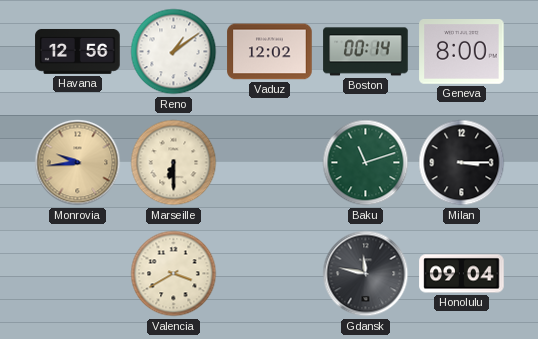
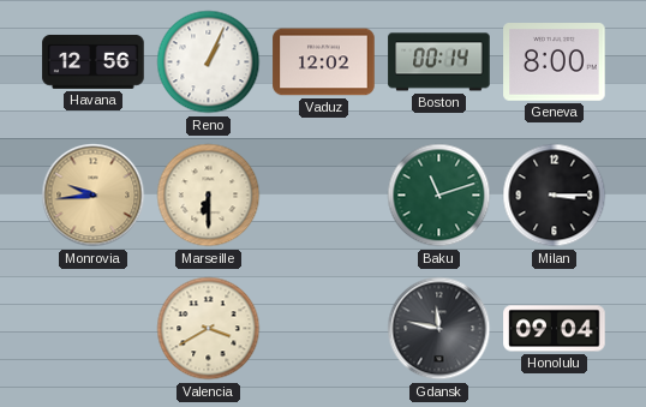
Reno: 1:09 -> 1:04
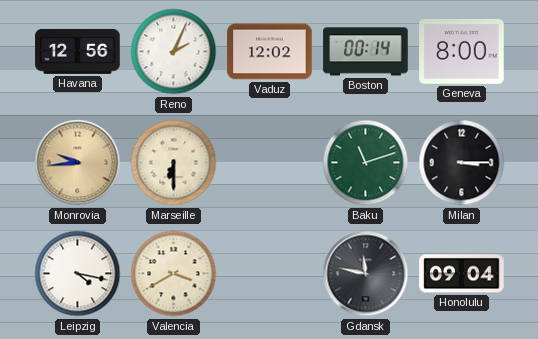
Reno: 1:04 -> 2:04
Leipzig: none -> 4:17
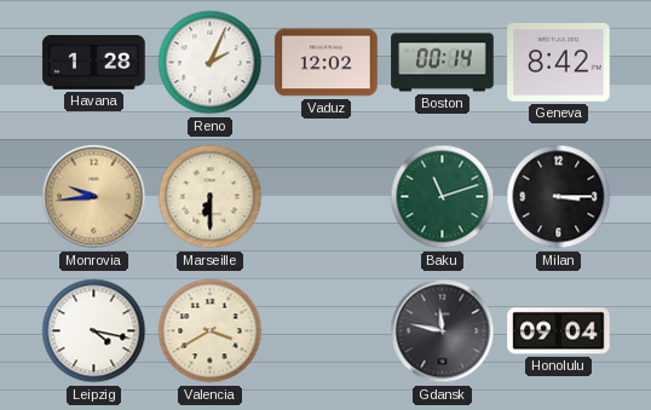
Havana: 12:56 -> 1:28
Geneva: 8:00 -> 8:42
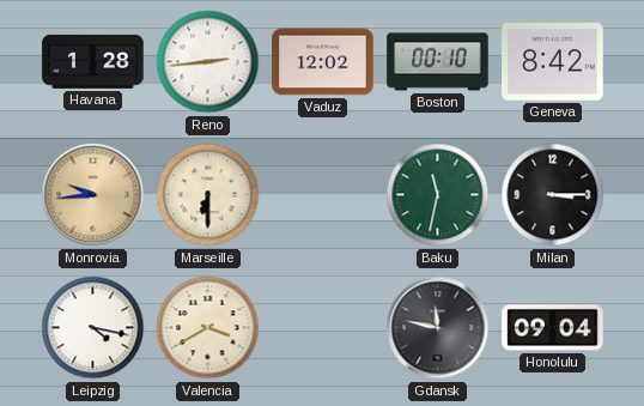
Reno: 2:04 -> 2:44
Boston: 00:14 -> 00:10
Baku: 11:12 -> 11:32
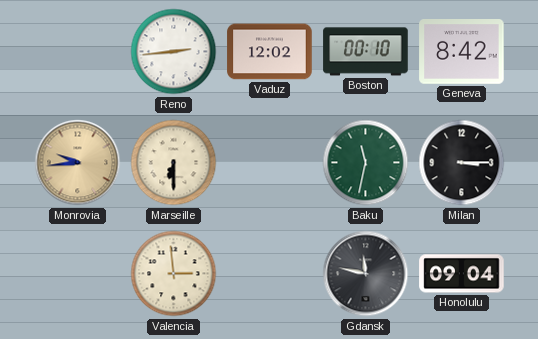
Havana: 1:28 -> none
Leipzig: 4:17 -> none
Valencia: 3:40 -> 2:59
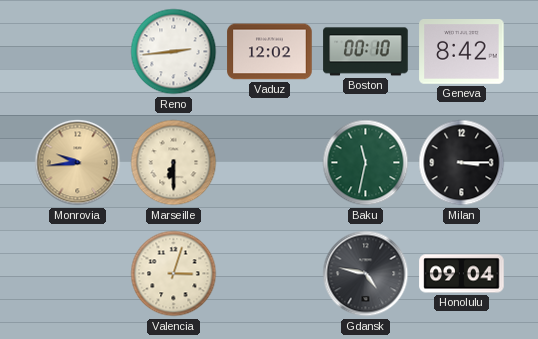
Valencia: 2:59 -> 3:03
Gdansk: 11:47 -> 4:47
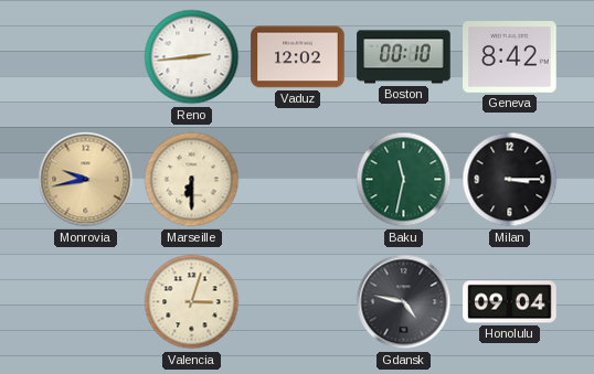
Monrovia: 9:44 -> 9:43
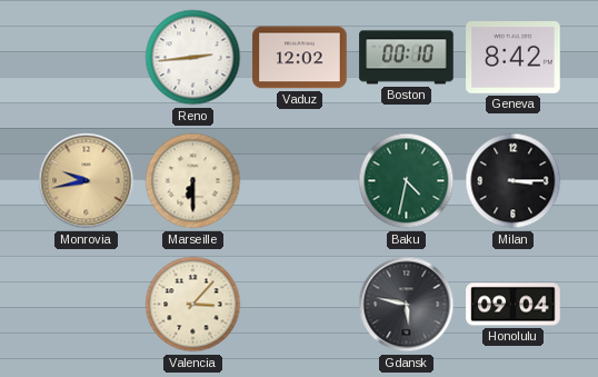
Baku: 11:32 -> 4:32
Valencia: 3:03 -> 3:07
Gdansk: 4:47 -> 5:47
